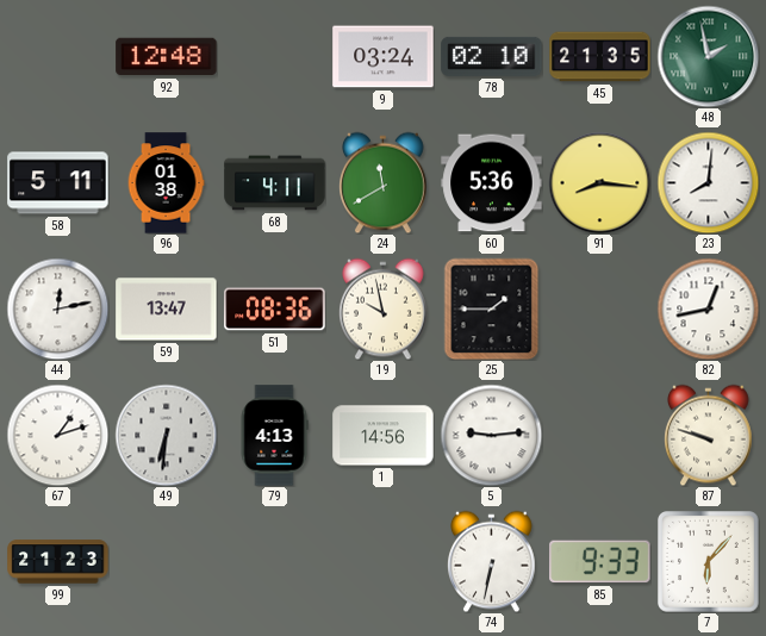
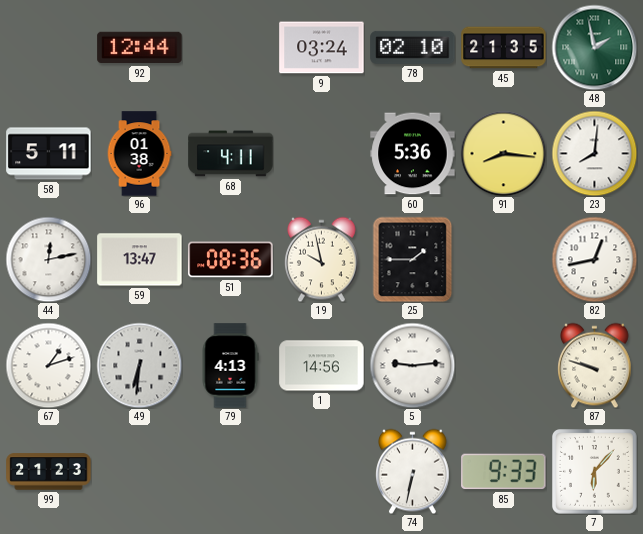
92: 12:48 -> 12:44
24: 11:40 -> none
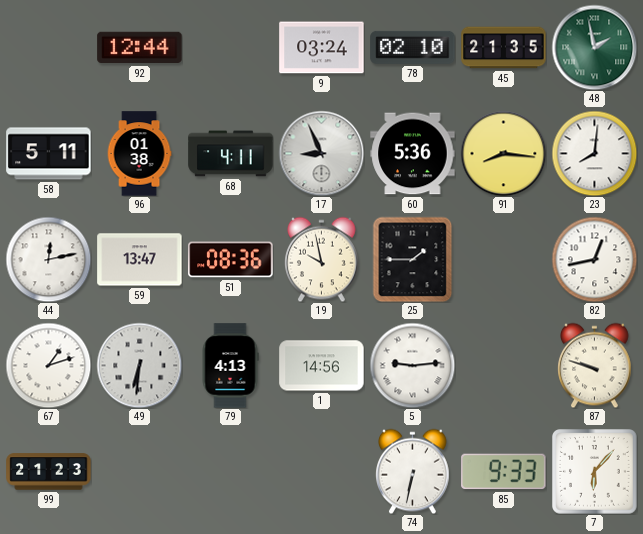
17: none -> 8:56
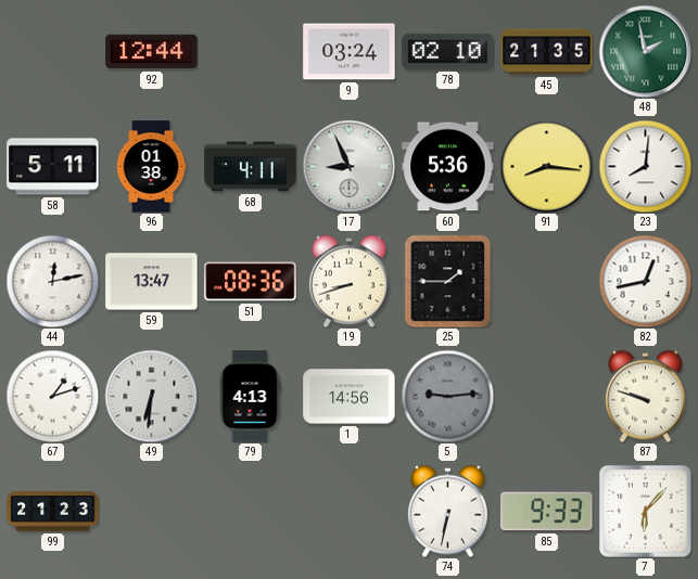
19: 9:58 -> 8:42
5 dial: white -> grey
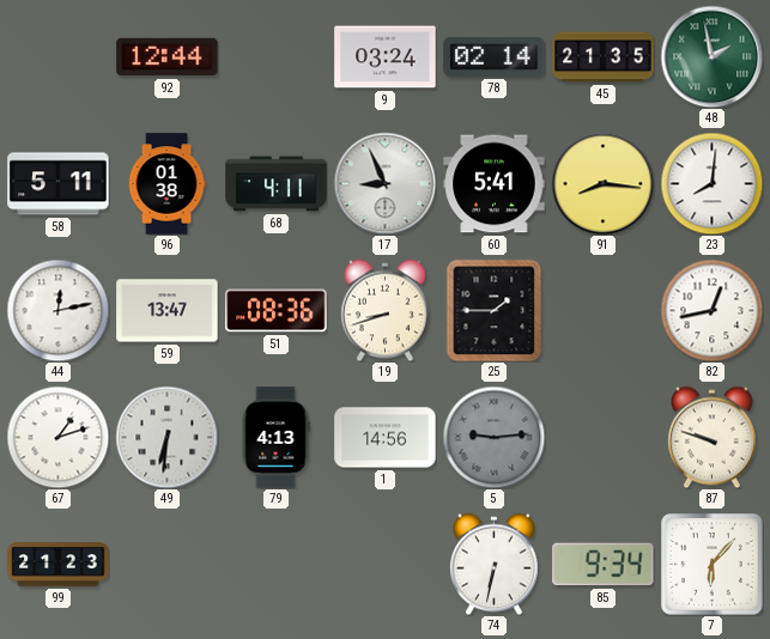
78: 02:10 -> 02:14
60: 5:36 -> 5:41
85: 9:33 -> 9:34
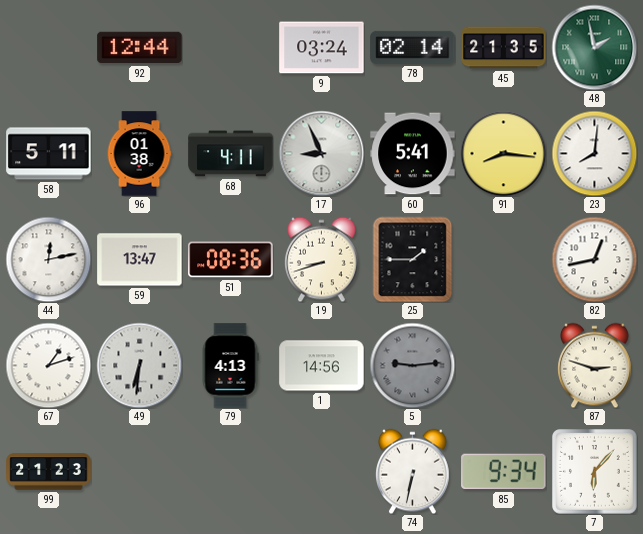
87: 9:48 -> 2:48
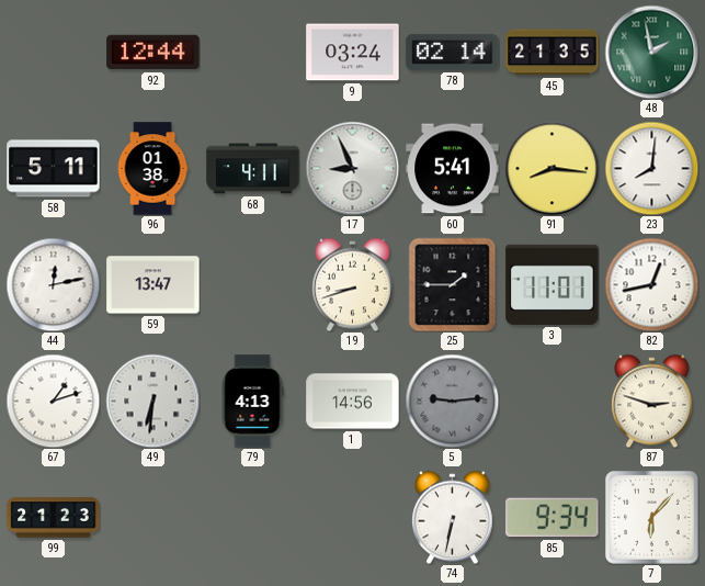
51: 08:36 -> none
3: none -> 11:01
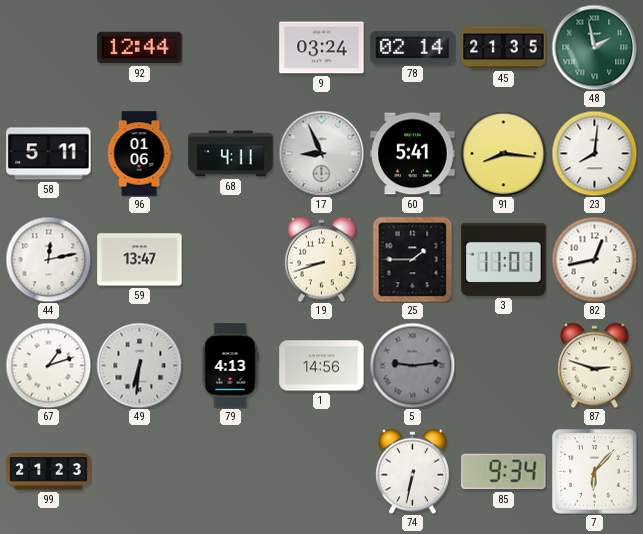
96: 01:38 -> 01:06
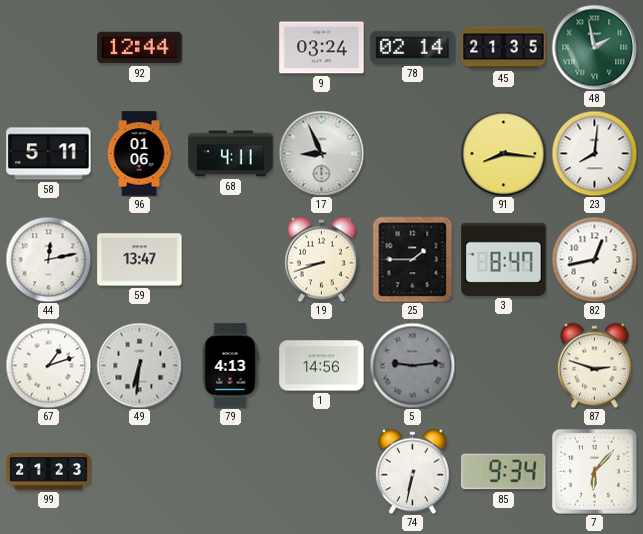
60: 5:41 -> none
3: 11:01 -> 8:47
